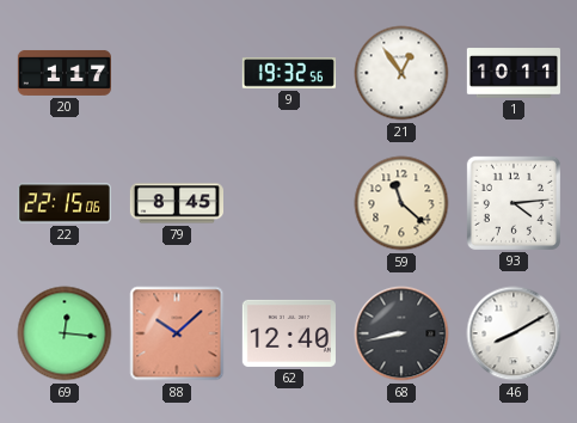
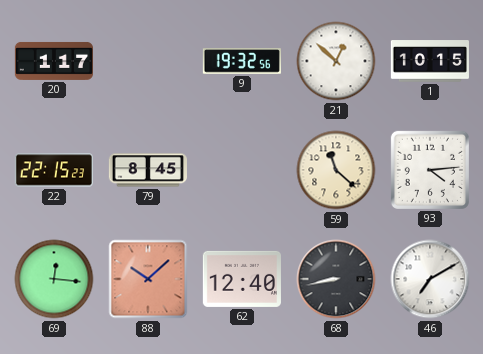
21: 12:54 -> 12:52
1: 10:11 -> 10:15
22: 22:15:06 -> 22:15:23
46: 8:10 -> 7:10
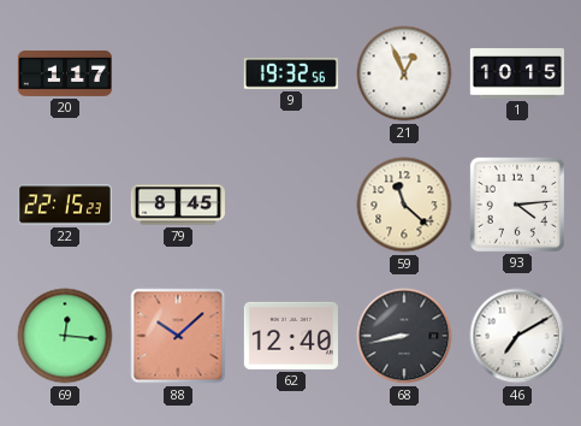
21: 12:52 -> 12:56
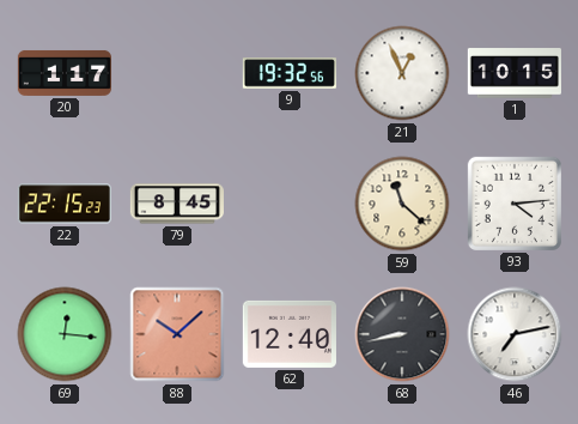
46: 7:10 -> 7:13
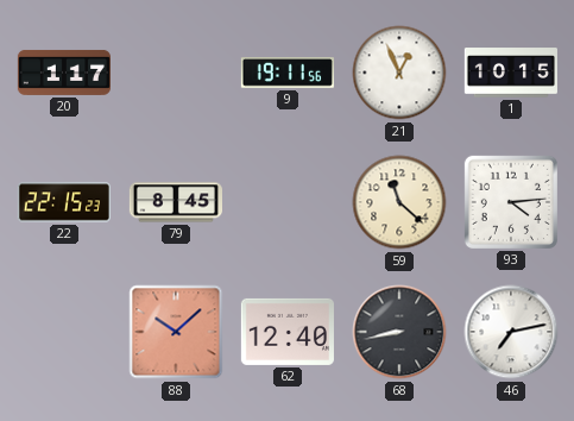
9: 19:32 -> 19:11
69: 12:16 -> none
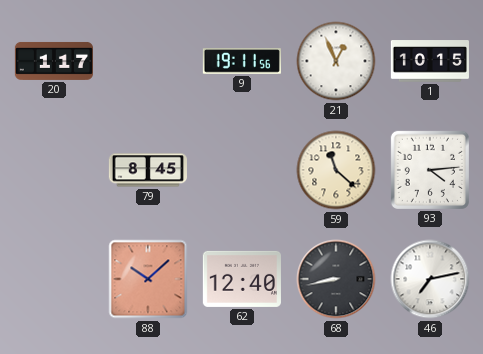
22: 22:15 -> none
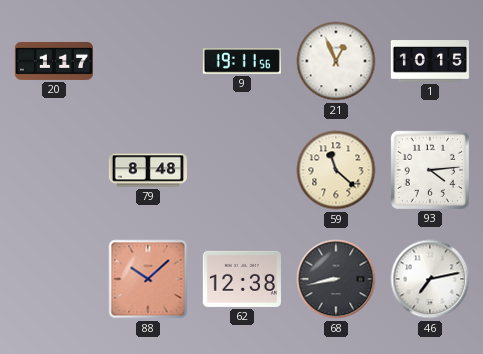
79: 8:45 -> 8:48
62: 12:40 -> 12:38
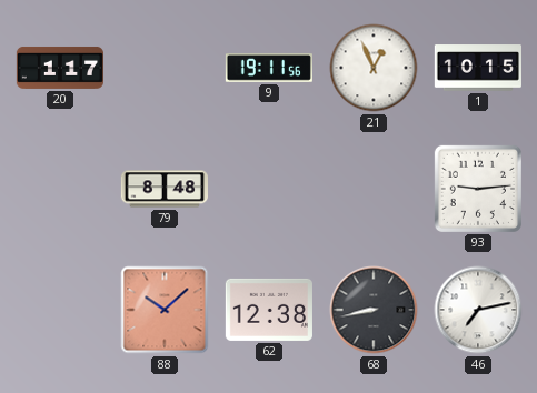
59: 11:22 -> none
93: 4:14 -> 9:14
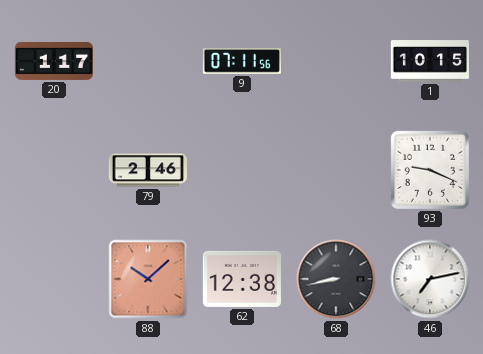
9: 19:11 -> 07:11
21: 12:56 -> none
79: 8:48 -> 2:46
93: 9:14 -> 9:19
